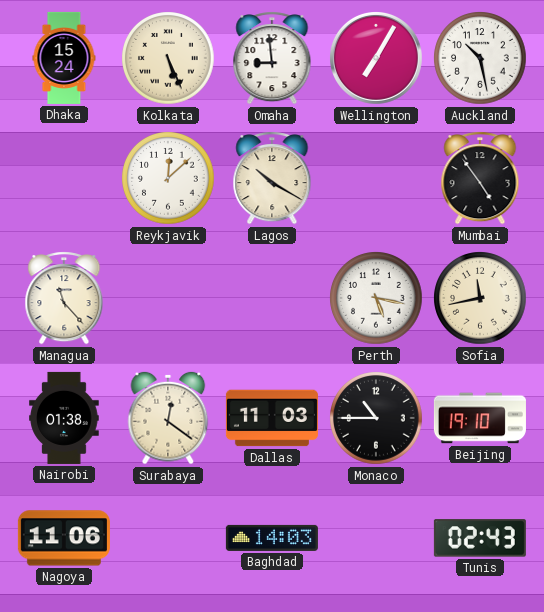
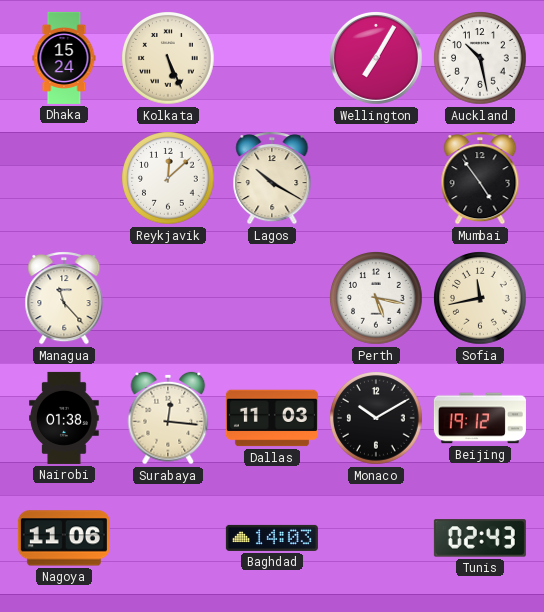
Omaha: 8:59 -> none
Surabaya: 12:21 -> 12:16
Monaco: 10:45 -> 10:10
Beijing: 19:10 -> 19:12
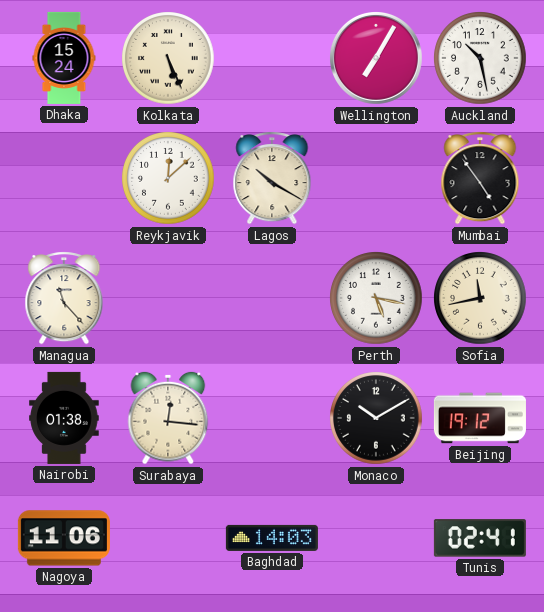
Dallas: 11:03 -> none
Tunis: 02:43 -> 02:41
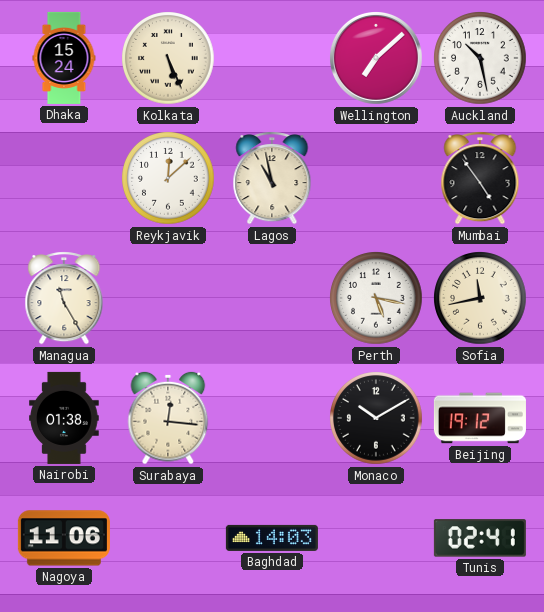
Wellington: 7:05 -> 7:08
Lagos: 10:20 -> 10:58
Managua: 11:23 -> 11:25
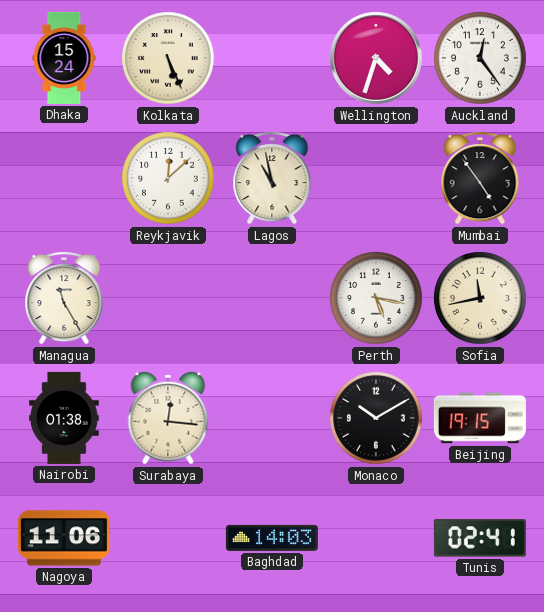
Wellington: 7:08 -> 4:33
Auckland: 10:28 -> 12:24
Beijing: 19:12 -> 19:15
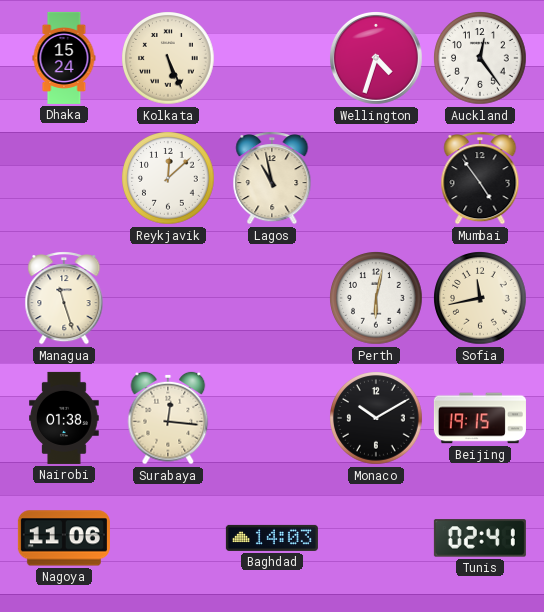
Managua: 11:25 -> 11:27
Perth: 5:17 -> 6:02
